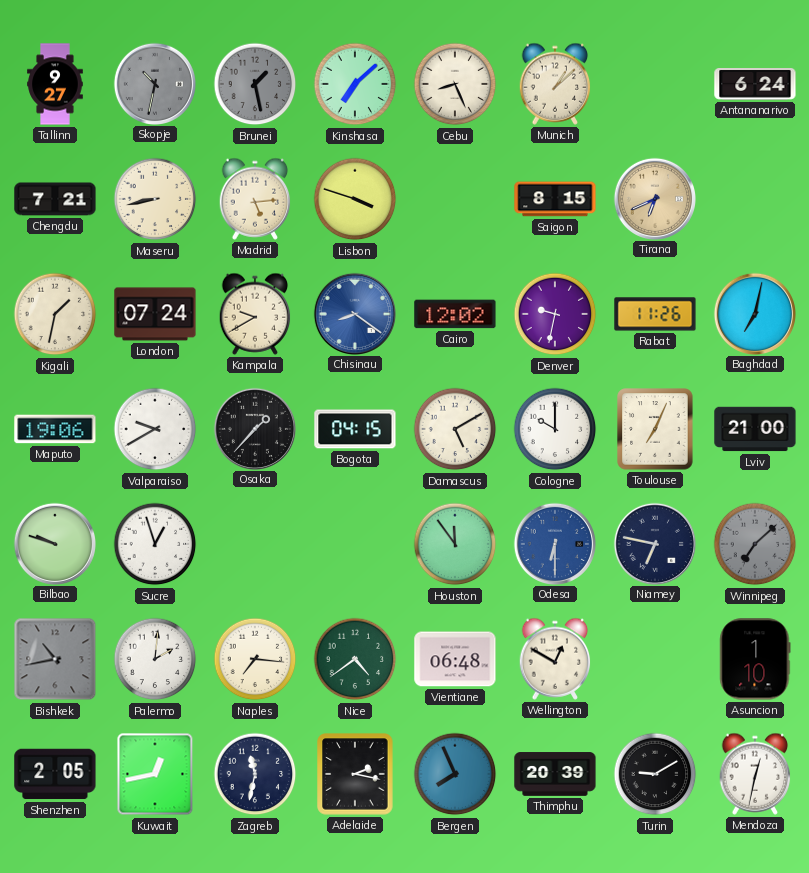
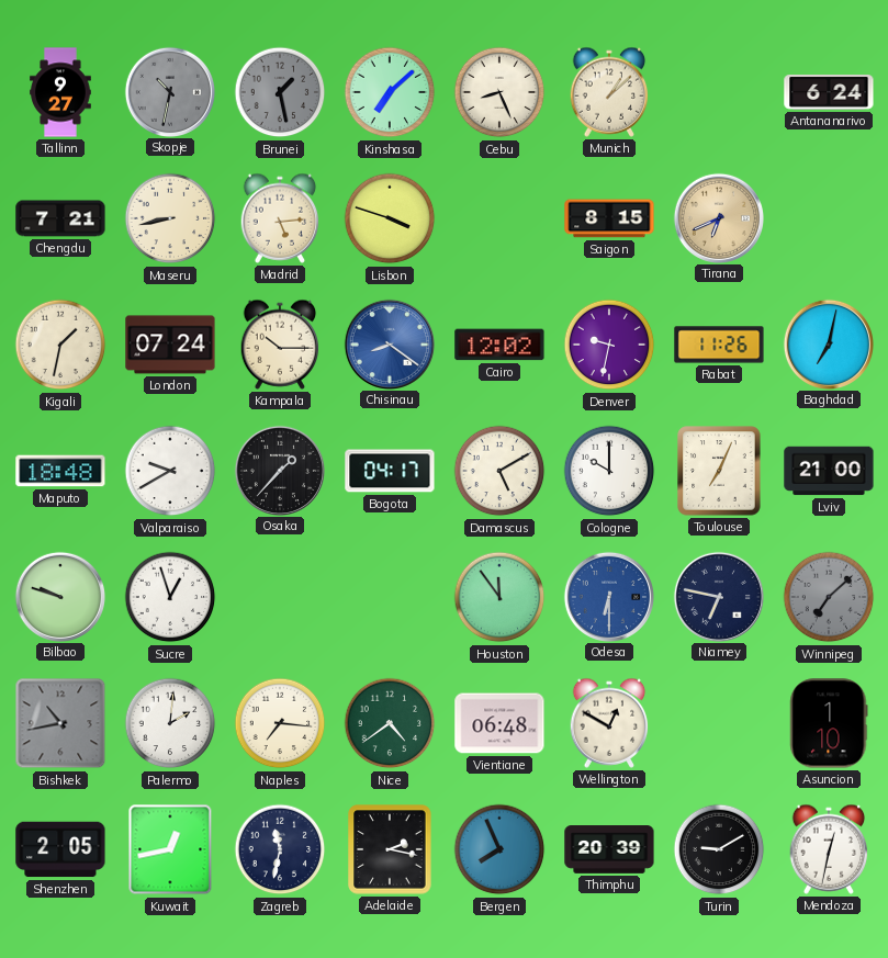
Kampala: 9:40 -> 10:15
Maputo: 19:06 -> 18:48
Bogota: 04:15 -> 04:17
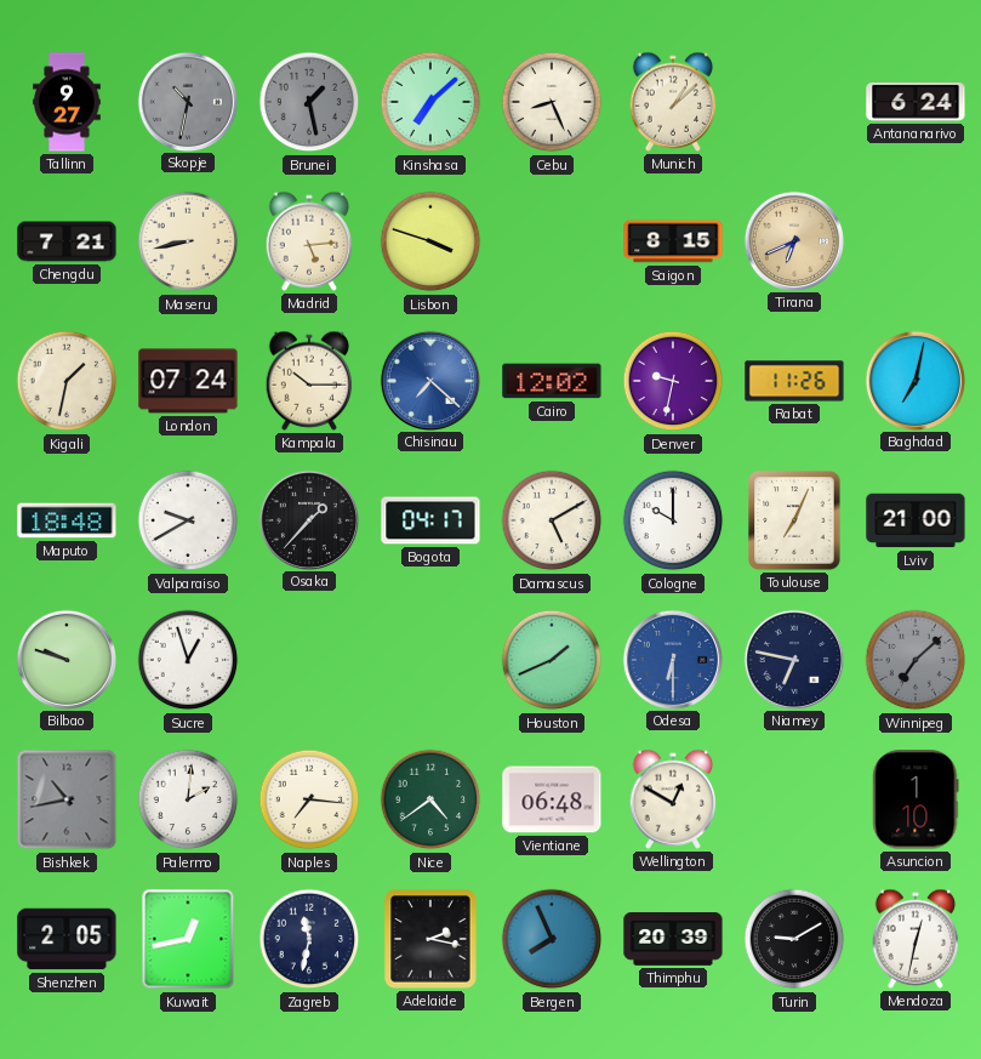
Chisinau: 8:21 -> 7:22
Houston: 11:54 -> 1:41
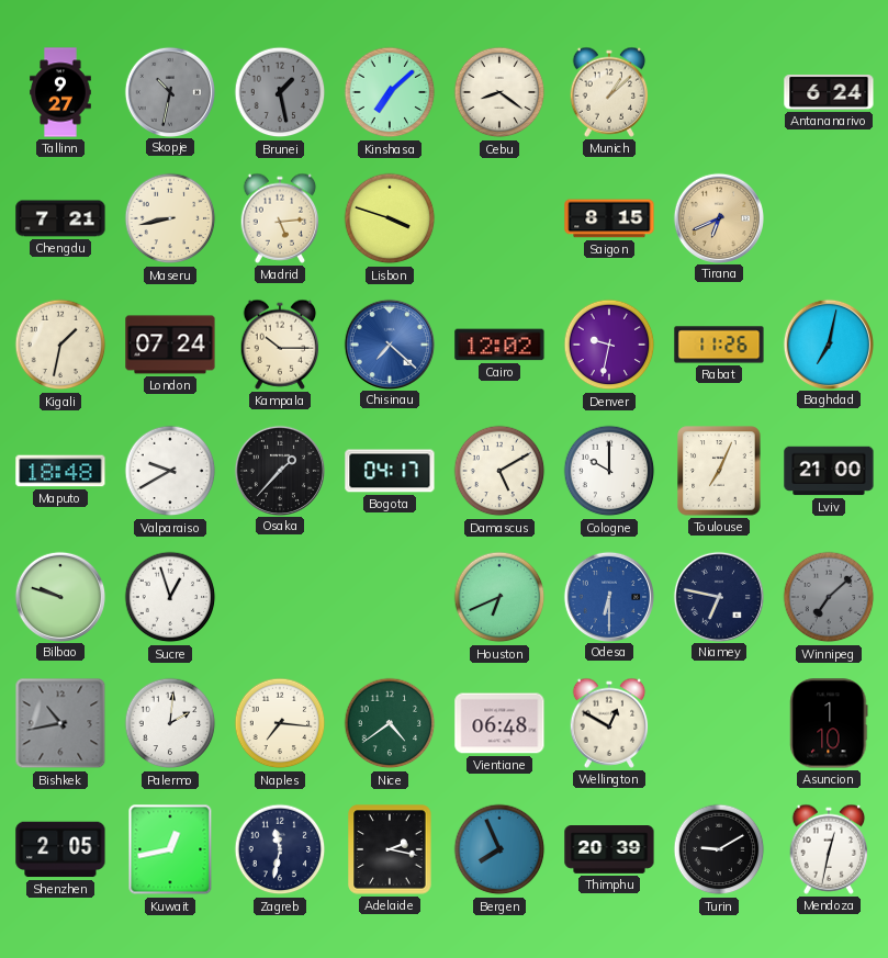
Cebu: 8:26 -> 8:21
Houston: 1:41 -> 6:41
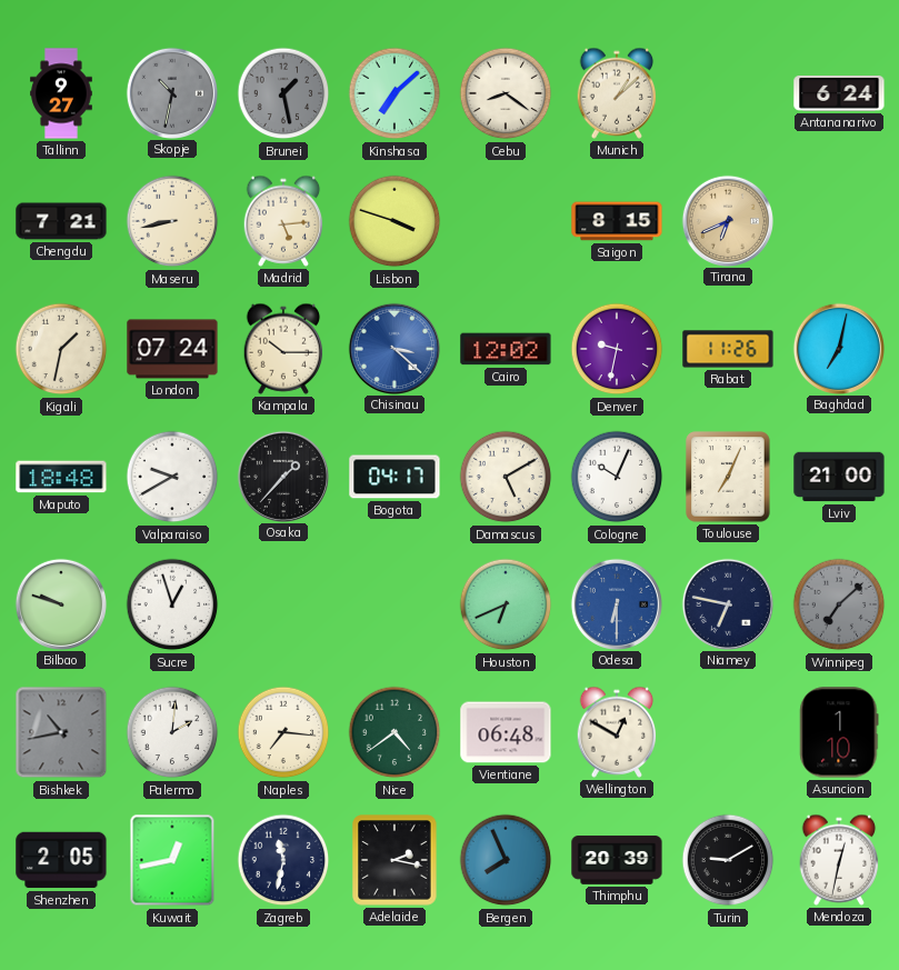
Chisinau: 7:22 -> 3:22
Cologne: 10:00 -> 10:04
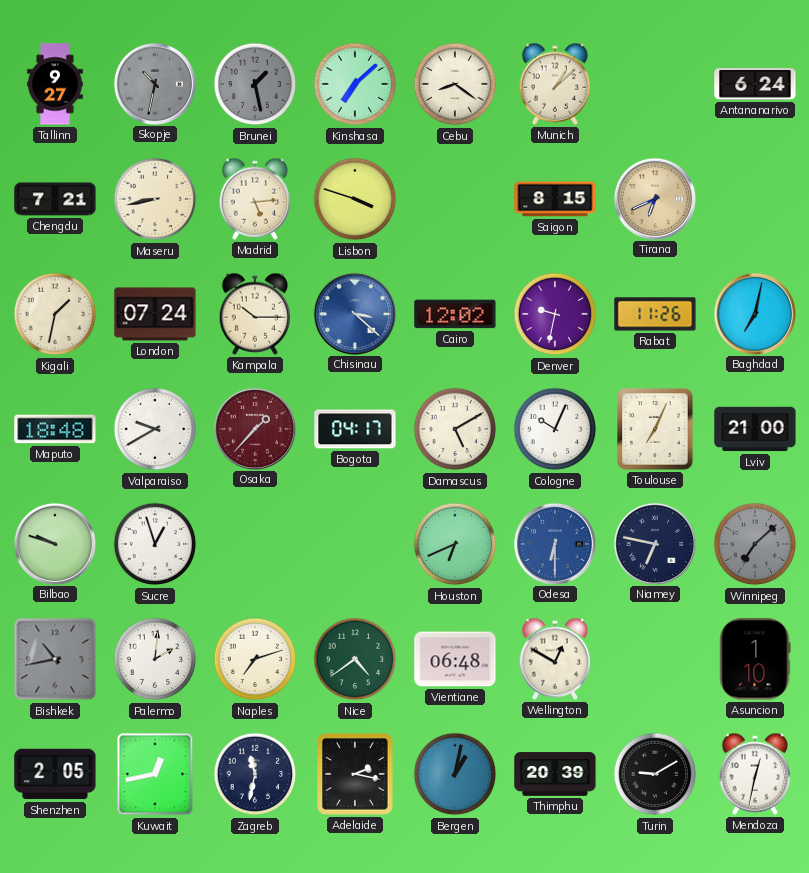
Osaka dial: black -> burgundy
Naples: 7:16 -> 7:12
Bergen: 7:56 -> 1:02
